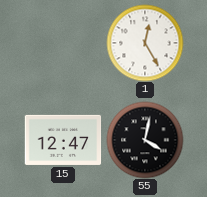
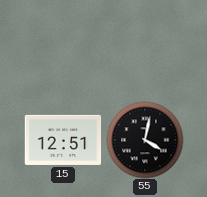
1: 12:25 -> none
15: 12:47 -> 12:51
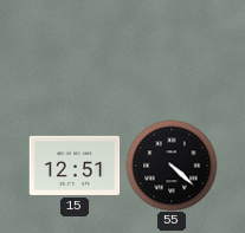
55: 4:02 -> 4:22
